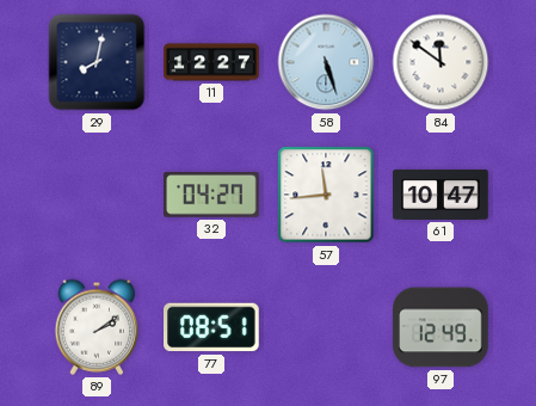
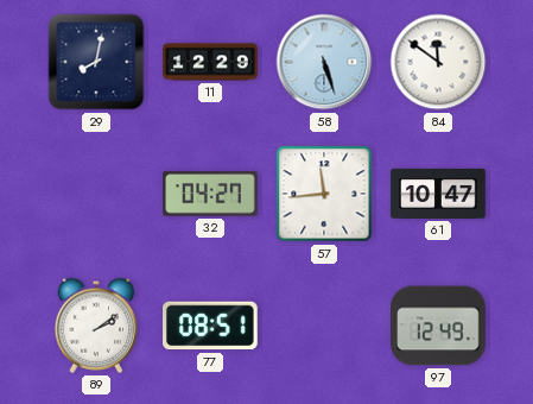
11: 12:27 -> 12:29
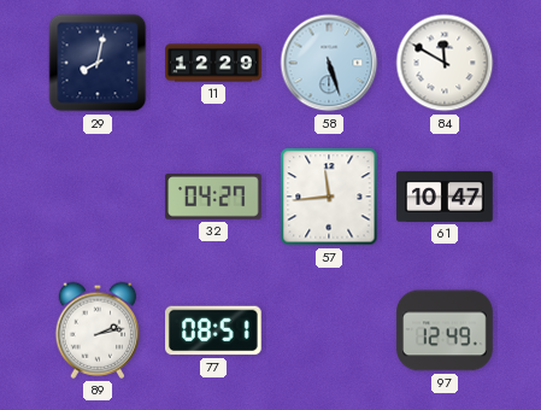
84: 11:51 -> 11:50
89: 2:09 -> 2:13
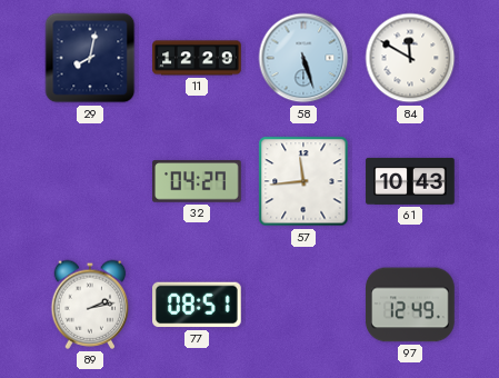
61: 10:47 -> 10:43
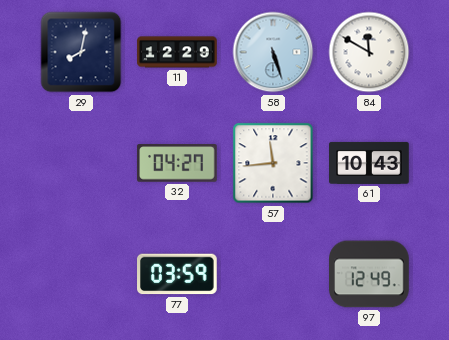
89: 2:13 -> none
77: 08:51 -> 03:59
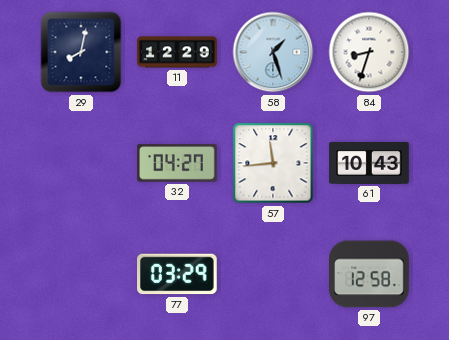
58: 5:27 -> 1:27
84: 11:50 -> 8:33
77: 03:59 -> 03:29
97: 12:49 -> 12:58
